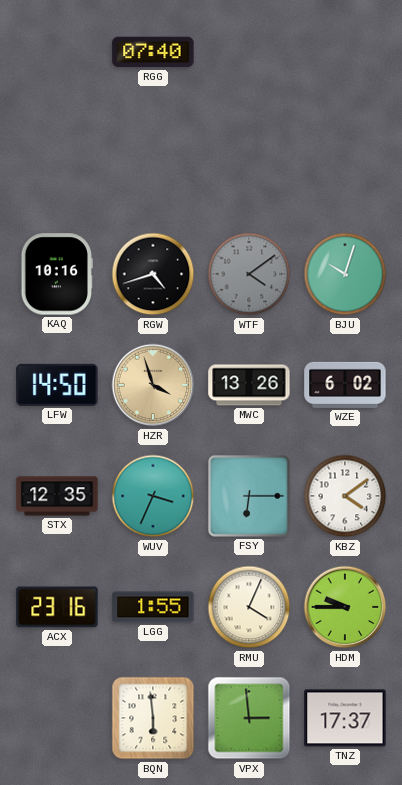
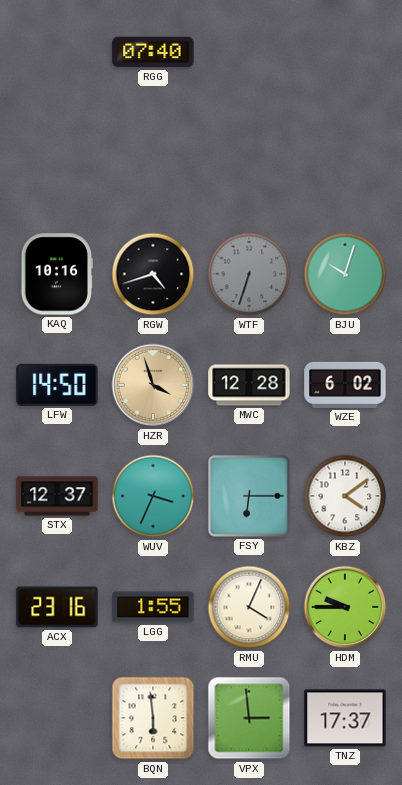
WTF: 4:09 -> 6:33
MWC: 13:26 -> 12:28
STX: 12:35 -> 12:37
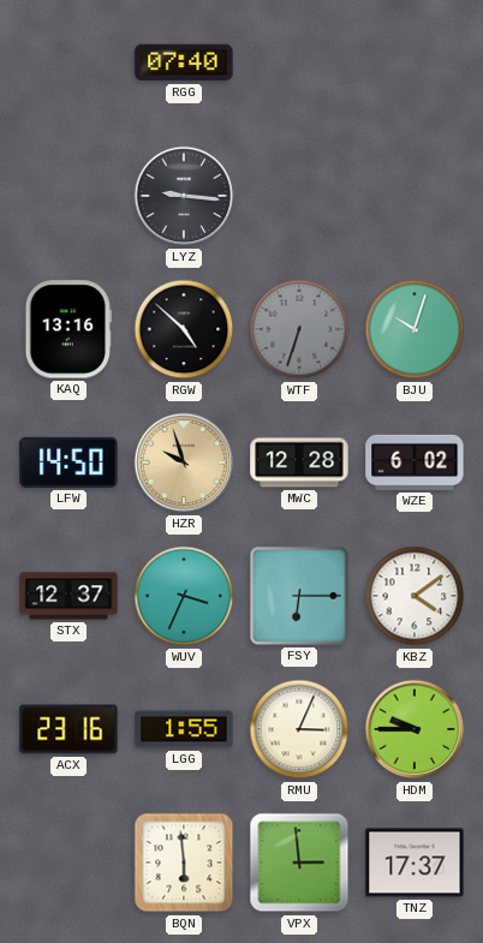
LYZ: none -> 9:16
KAQ: 10:16 -> 13:16
RGW: 4:42 -> 4:52
HZR: 3:57 -> 9:57
RMU: 4:04 -> 3:04
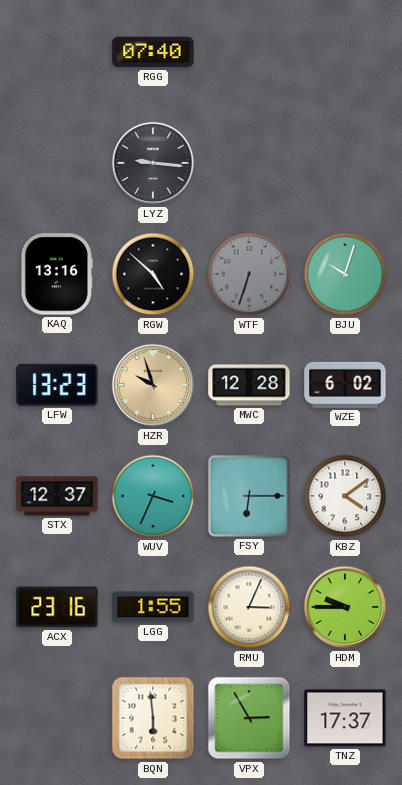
LFW: 14:50 -> 13:23
VPX: 2:59 -> 2:55
